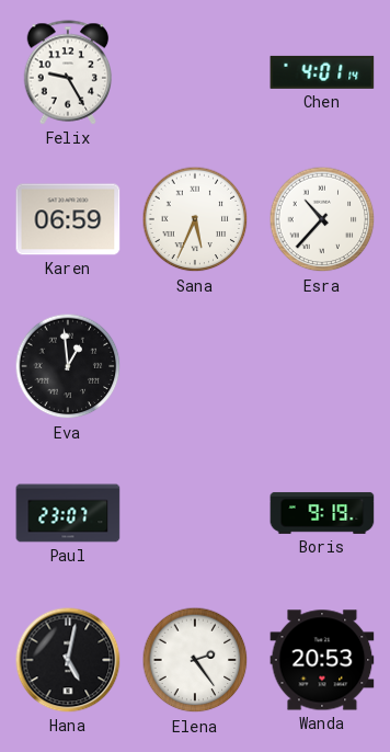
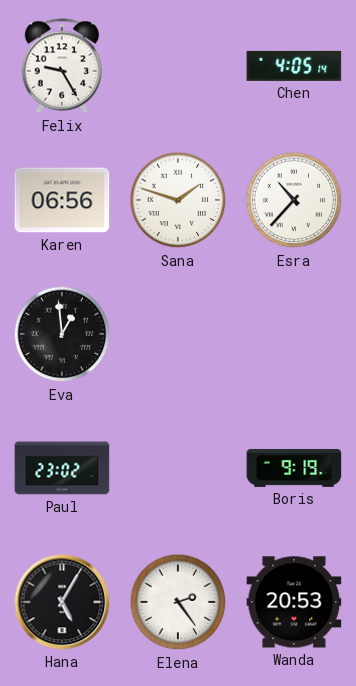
Chen: 4:01 -> 4:05
Karen: 06:59 -> 06:56
Sana: 5:34 -> 1:48
Paul: 23:07 -> 23:02
Hana: 5:02 -> 5:05
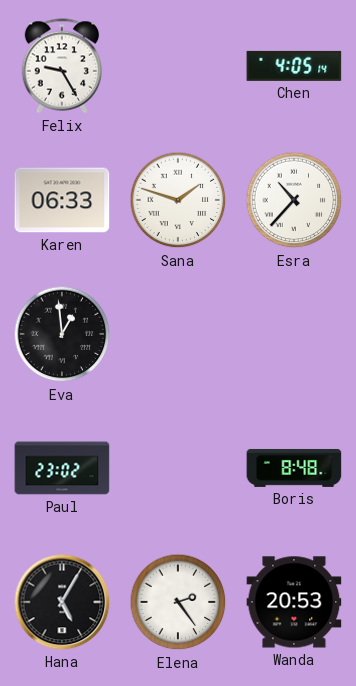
Karen: 06:56 -> 06:33
Boris: 9:19 -> 8:48
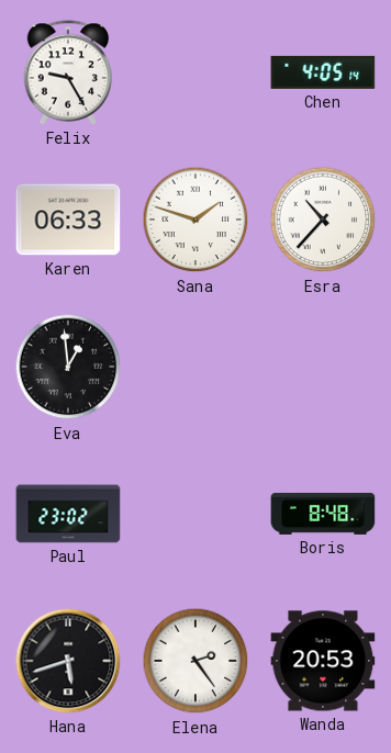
Hana: 5:05 -> 5:42
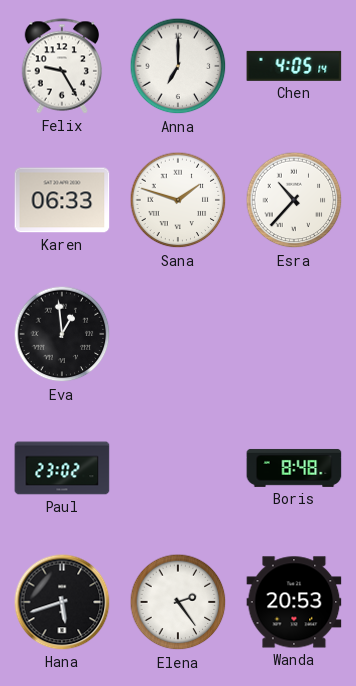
Anna: none -> 7:00
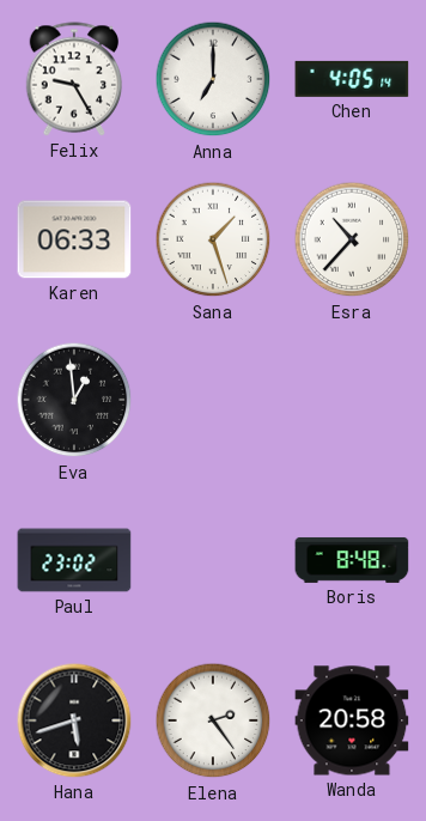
Sana: 1:48 -> 1:27
Wanda: 20:53 -> 20:58
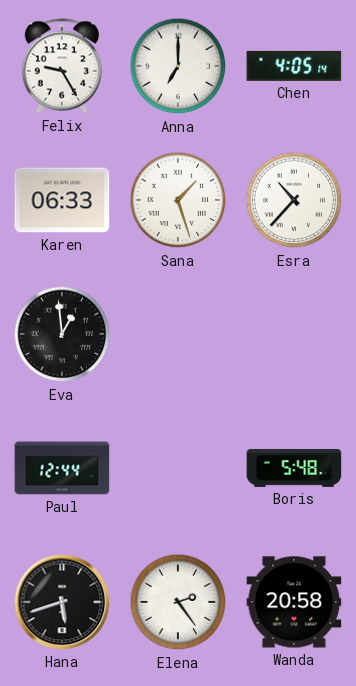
Paul: 23:02 -> 12:44
Boris: 8:48 -> 5:48
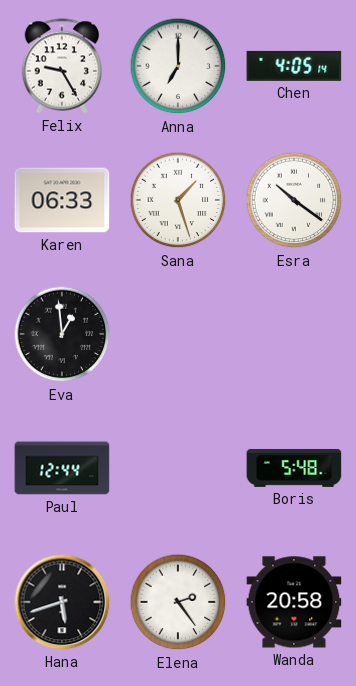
Esra: 10:37 -> 10:21
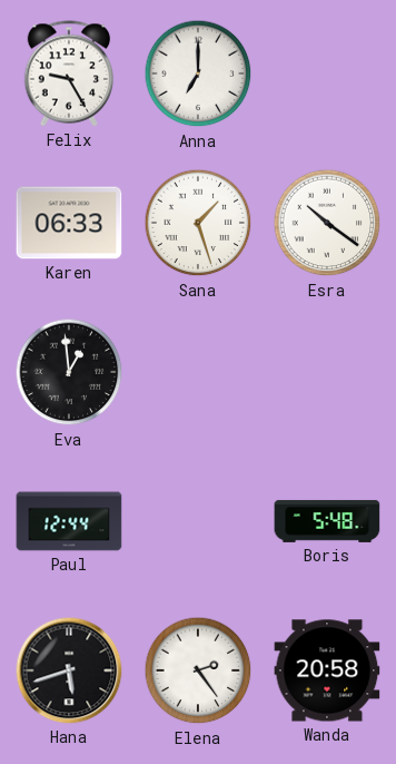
Chen: 4:05 -> none
